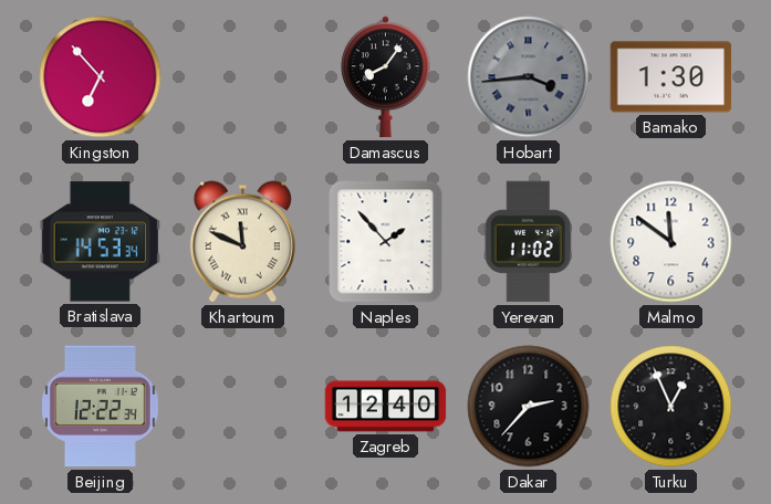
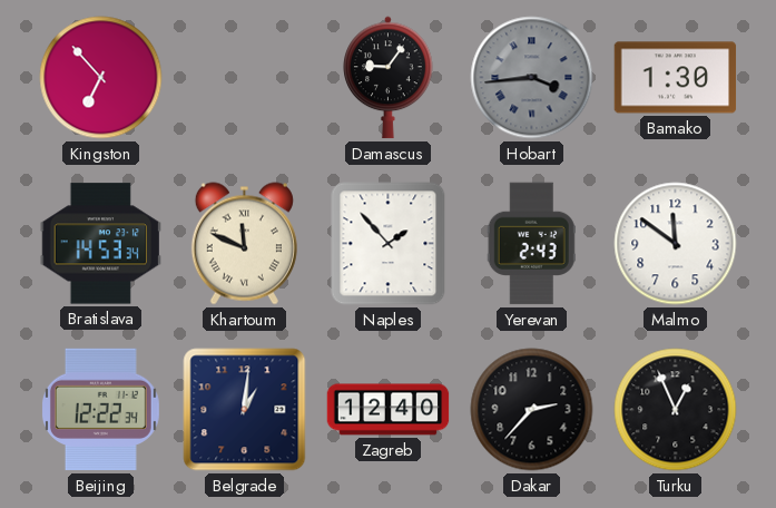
Damascus: 8:06 -> 9:06
Yerevan: 11:02 -> 2:43
Belgrade: none -> 1:01
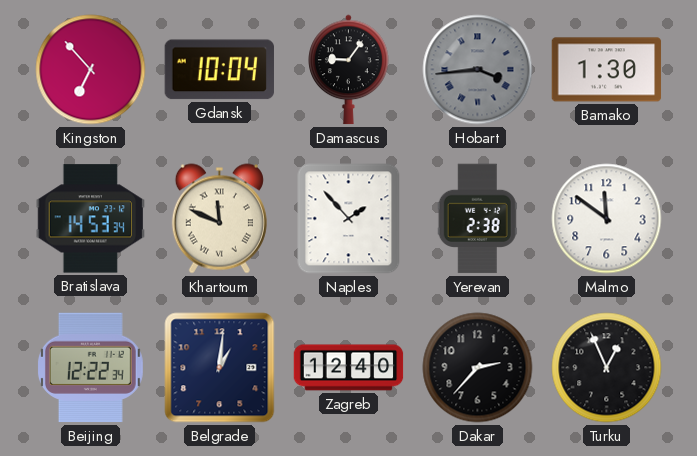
Gdansk: none -> 10:04
Yerevan: 2:43 -> 2:38
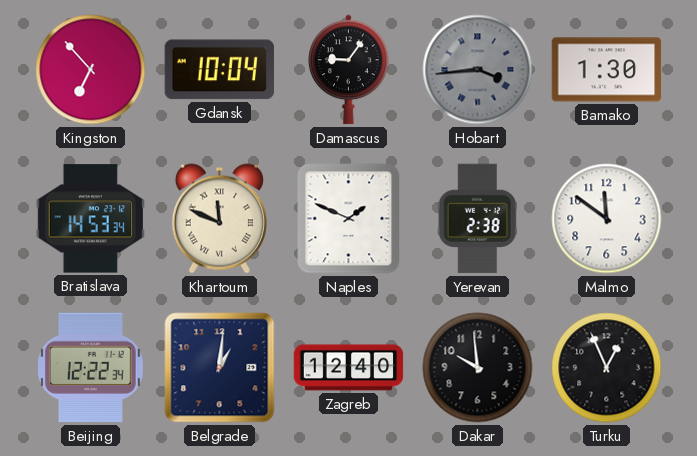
Naples: 1:53 -> 1:49
Dakar: 2:37 -> 9:59
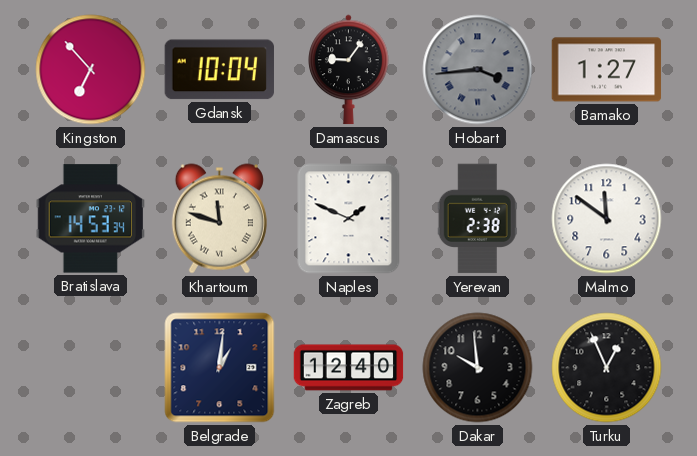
Bamako: 1:30 -> 1:27
Khartoum: 11:49 -> 11:48
Beijing: 12:22 -> none
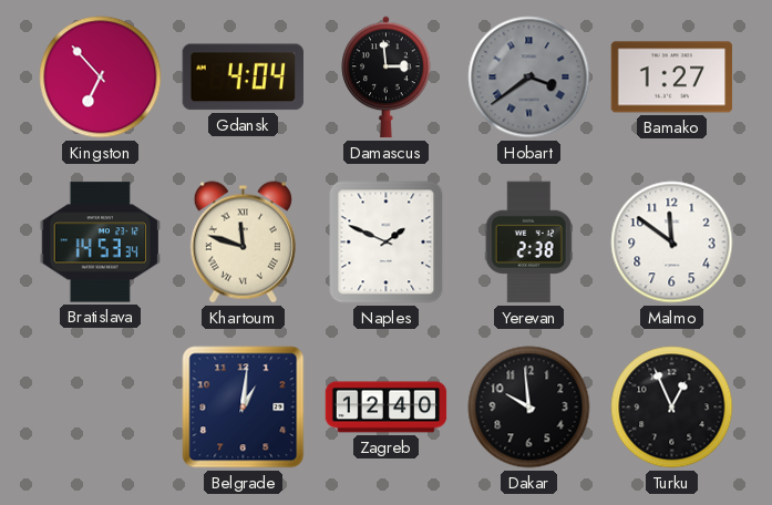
Gdansk: 10:04 -> 4:04
Damascus: 9:06 -> 2:59
Hobart: 3:44 -> 3:39
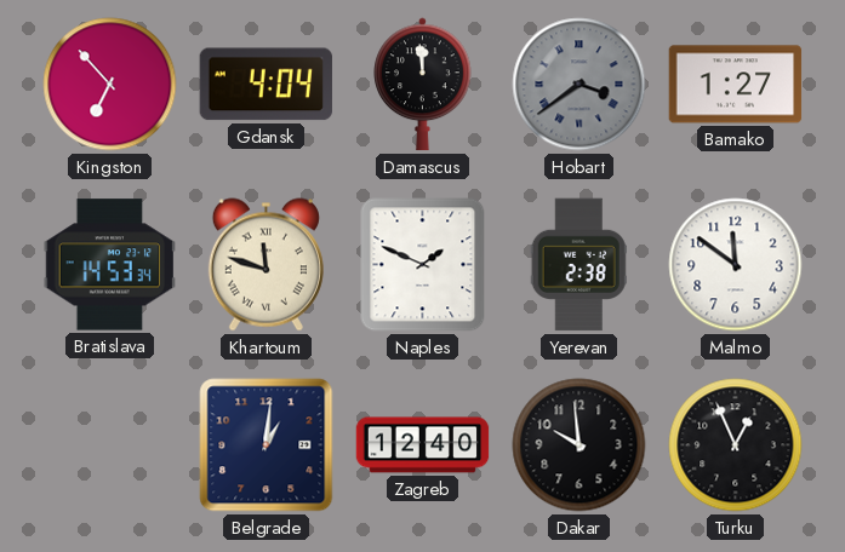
Damascus: 2:59 -> 11:59
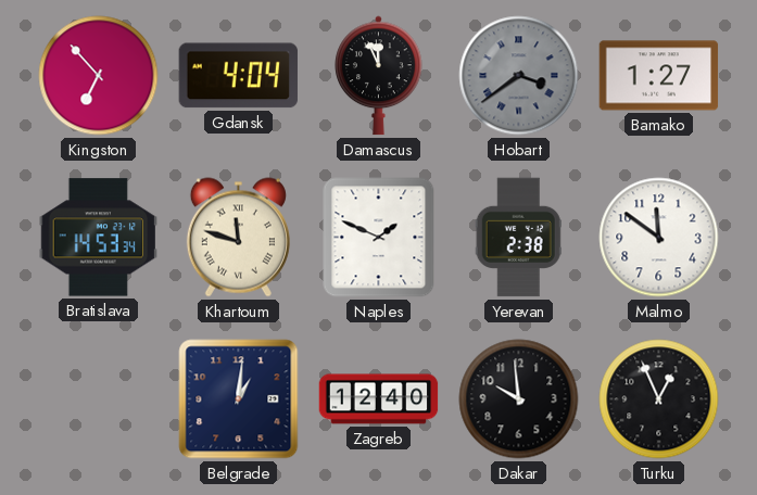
Damascus: 11:59 -> 11:56
